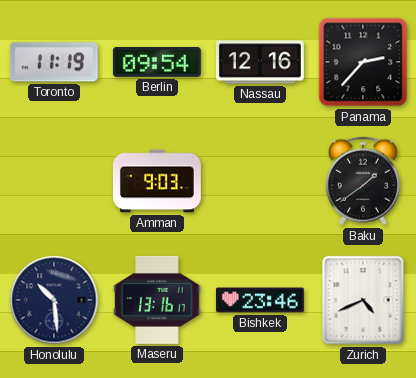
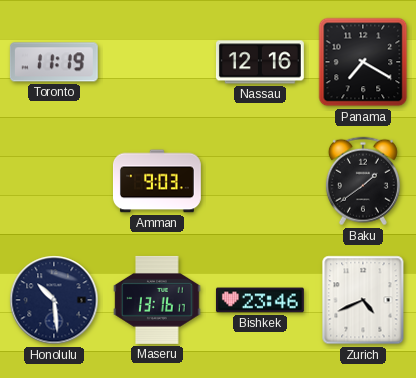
Berlin: 09:54 -> none
Panama: 2:37 -> 7:20
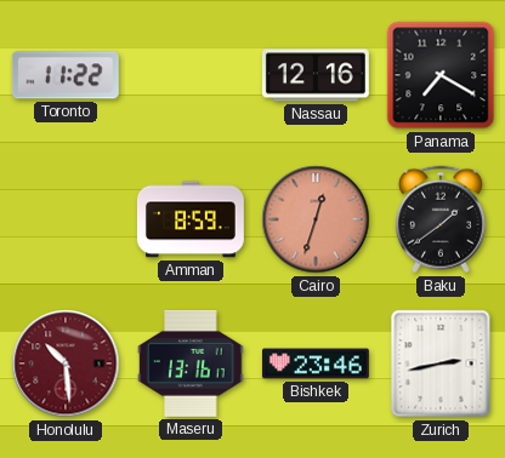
Toronto: 11:19 -> 11:22
Amman: 9:03 -> 8:59
Cairo: none -> 12:33
Honolulu dial: navy -> burgundy
Zurich: 4:41 -> 2:43
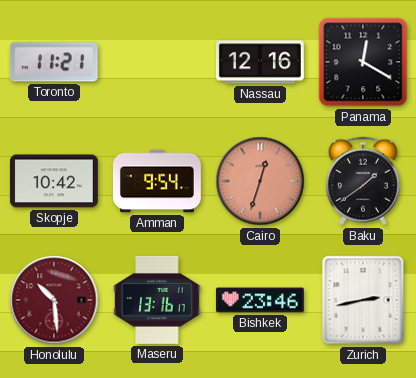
Toronto: 11:22 -> 11:21
Panama: 7:20 -> 12:20
Skopje: none -> 10:42
Amman: 8:59 -> 9:54
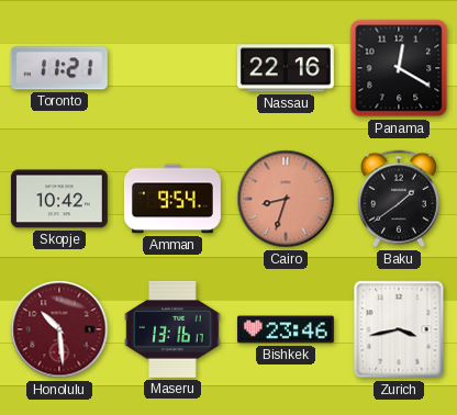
Nassau: 12:16 -> 22:16
Cairo: 12:33 -> 8:33
Zurich: 2:43 -> 3:43
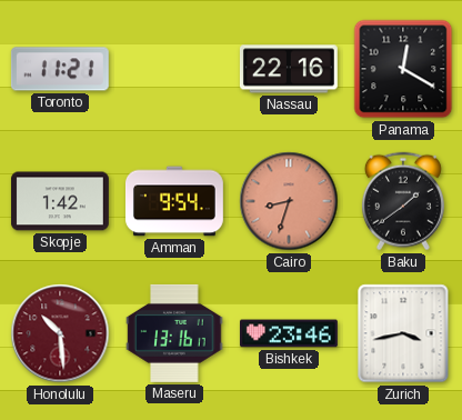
Skopje: 10:42 -> 1:42
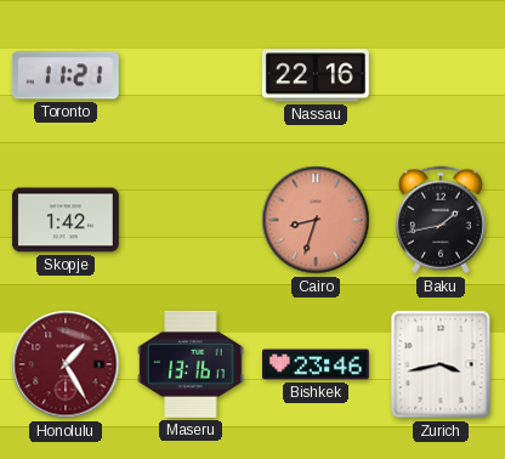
Panama: 12:20 -> none
Amman: 9:54 -> none
Baku: 1:39 -> 1:43
Honolulu: 10:29 -> 1:25
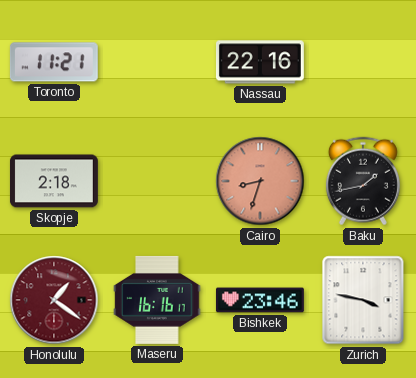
Skopje: 1:42 -> 2:18
Honolulu: 1:25 -> 1:21
Maseru: 13:16 -> 16:16
Zurich: 3:43 -> 3:47
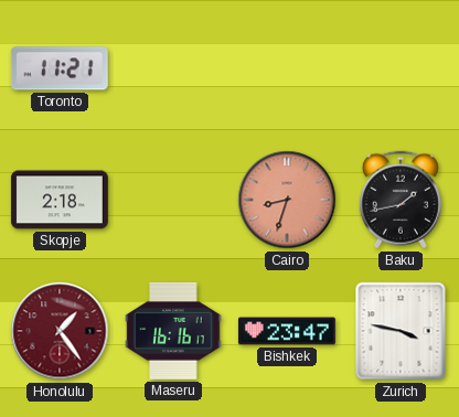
Nassau: 22:16 -> none
Honolulu: 1:21 -> 1:24
Bishkek: 23:46 -> 23:47
